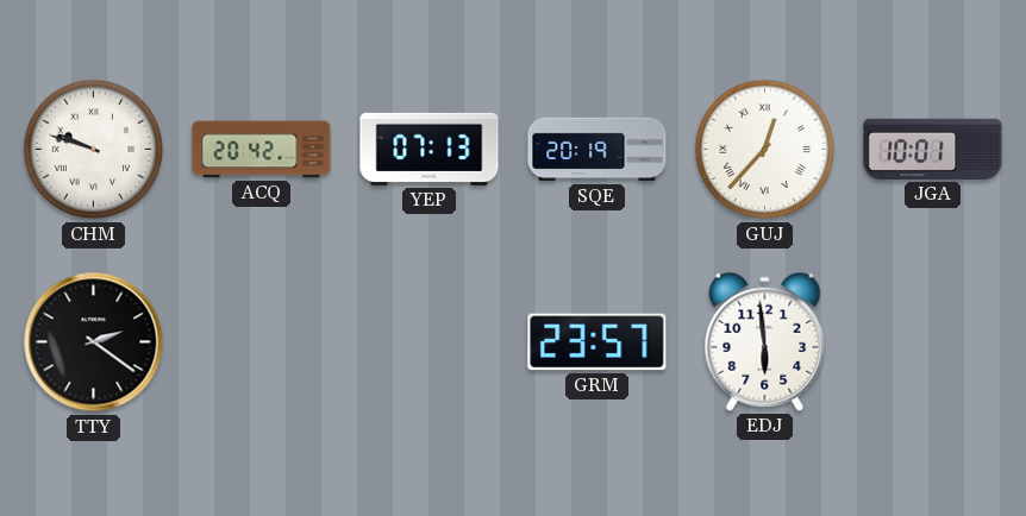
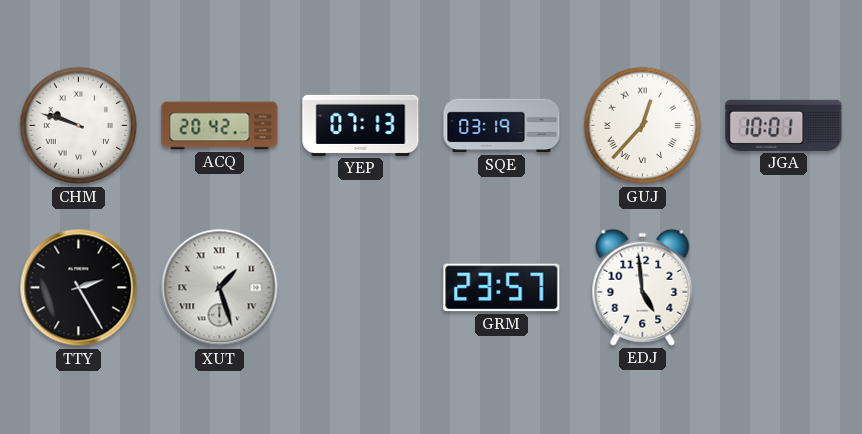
SQE: 20:19 -> 03:19
TTY: 2:21 -> 2:25
XUT: none -> 1:27
EDJ: 5:59 -> 4:59
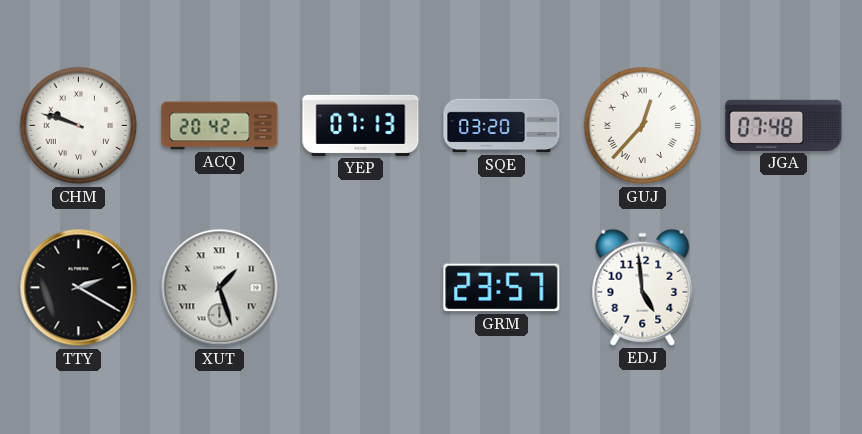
SQE: 03:19 -> 03:20
JGA: 10:01 -> 07:48
TTY: 2:25 -> 2:20
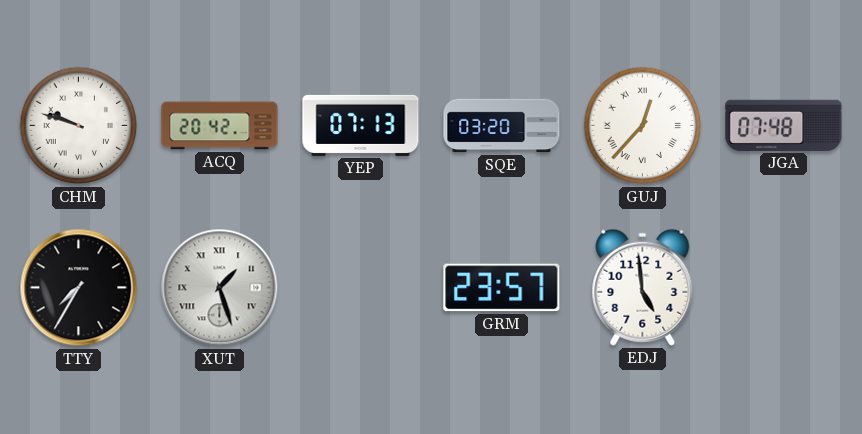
TTY: 2:20 -> 7:35
